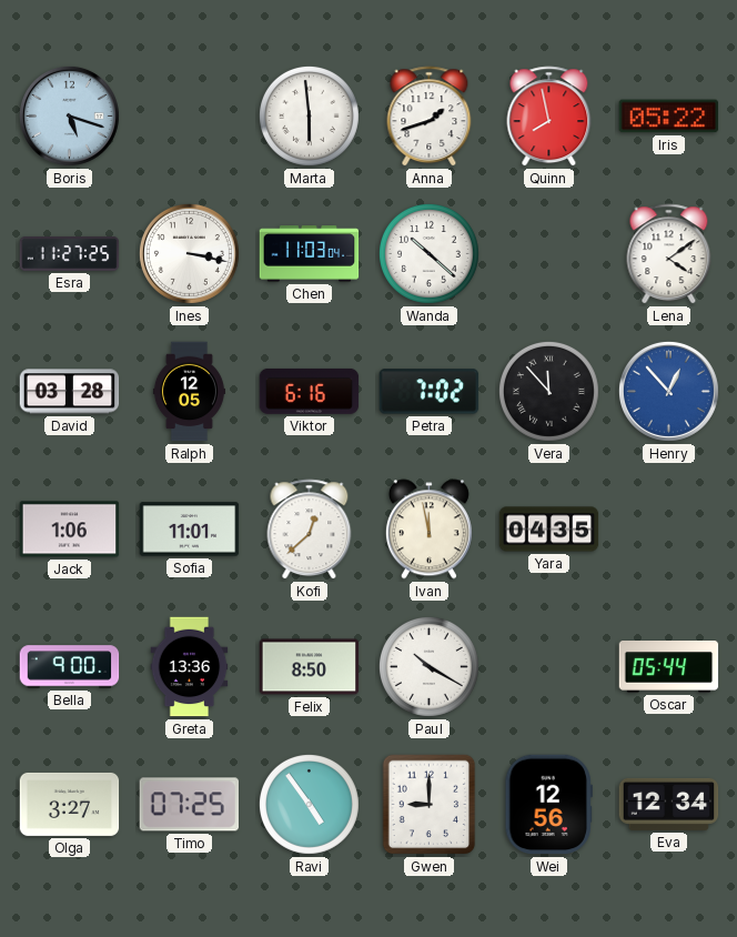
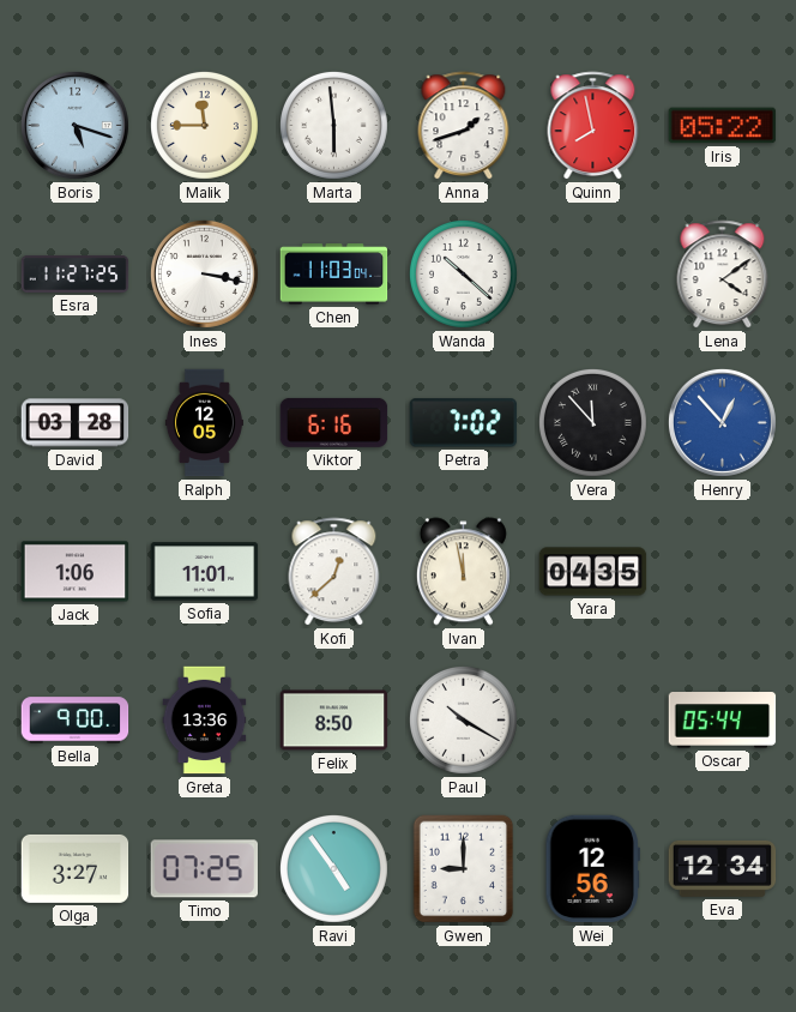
Malik: none -> 11:45
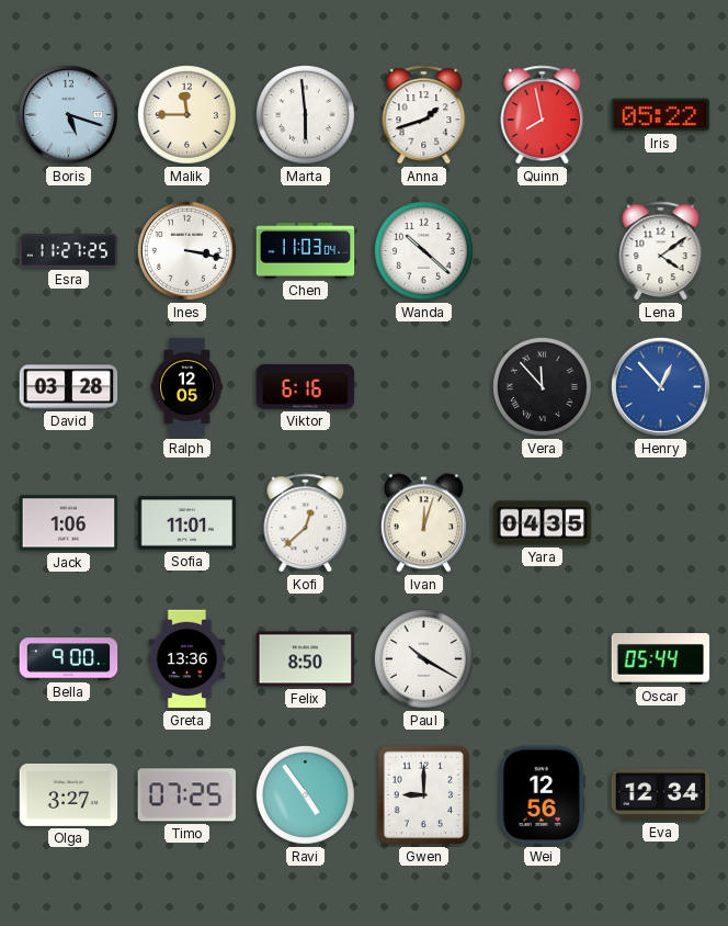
Petra: 7:02 -> none
Ivan: 11:58 -> 12:03
